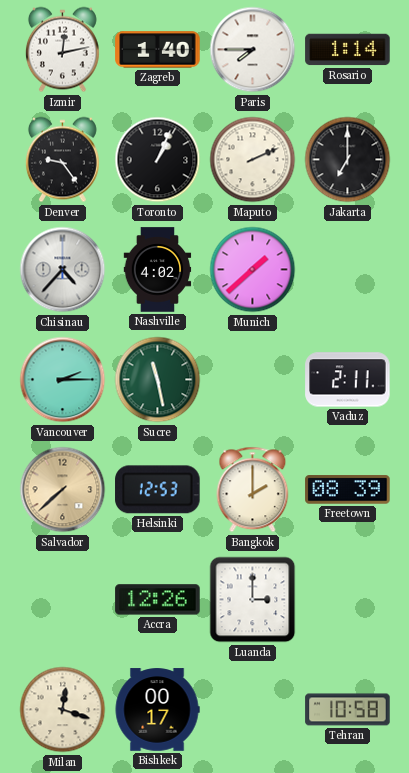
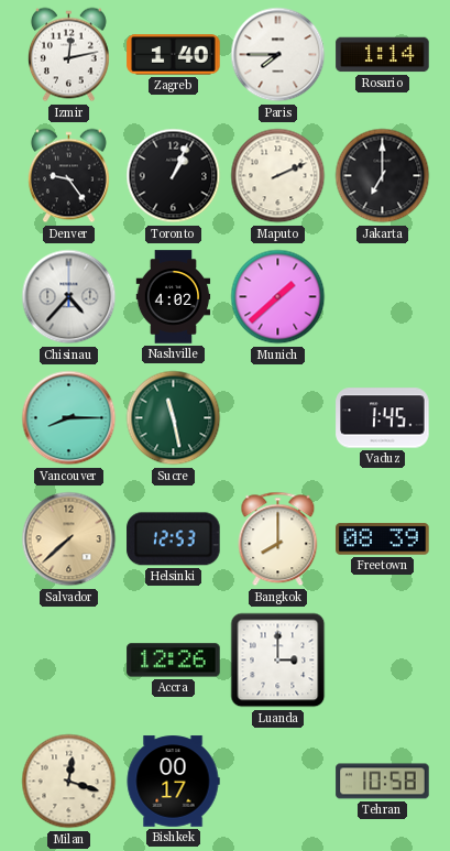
Vancouver: 2:15 -> 8:15
Vaduz: 2:11 -> 1:45
Bangkok: 2:00 -> 8:00
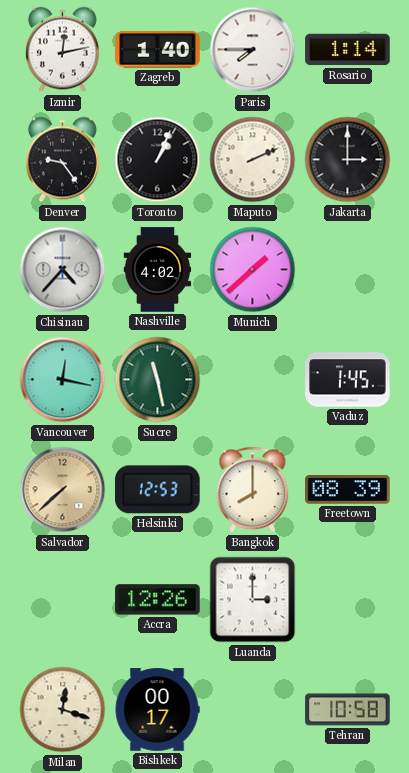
Jakarta: 7:00 -> 3:00
Vancouver: 8:15 -> 12:17
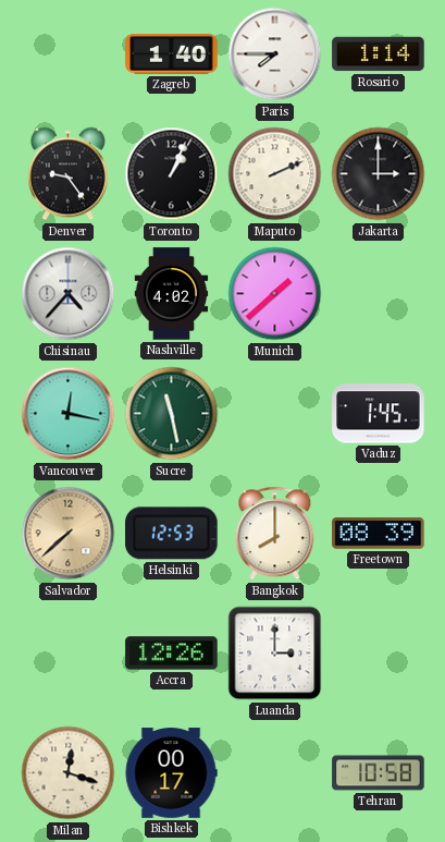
Izmir: 12:13 -> none
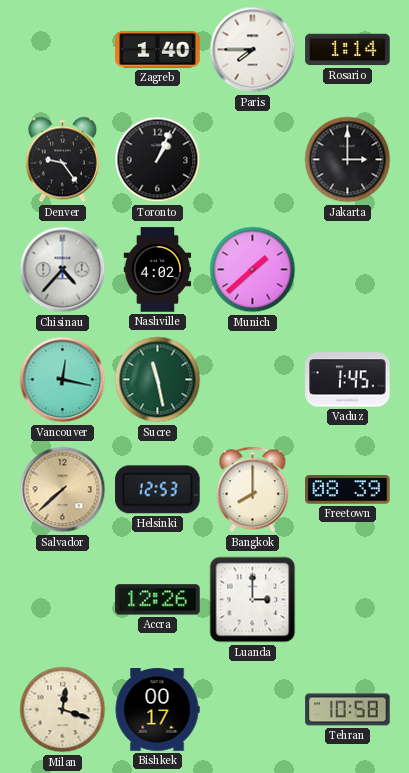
Maputo: 2:11 -> none
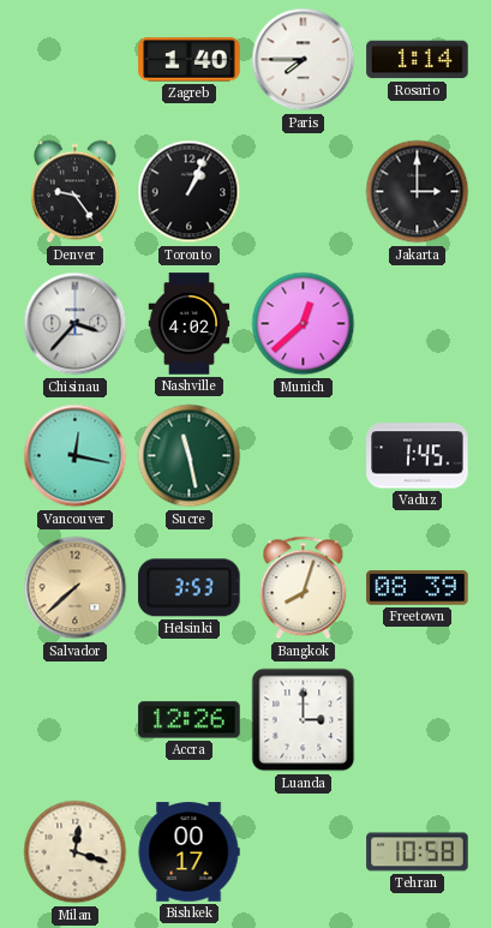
Chisinau: 4:37 -> 3:37
Munich: 1:38 -> 12:38
Helsinki: 12:53 -> 3:53
Bangkok: 8:00 -> 8:03
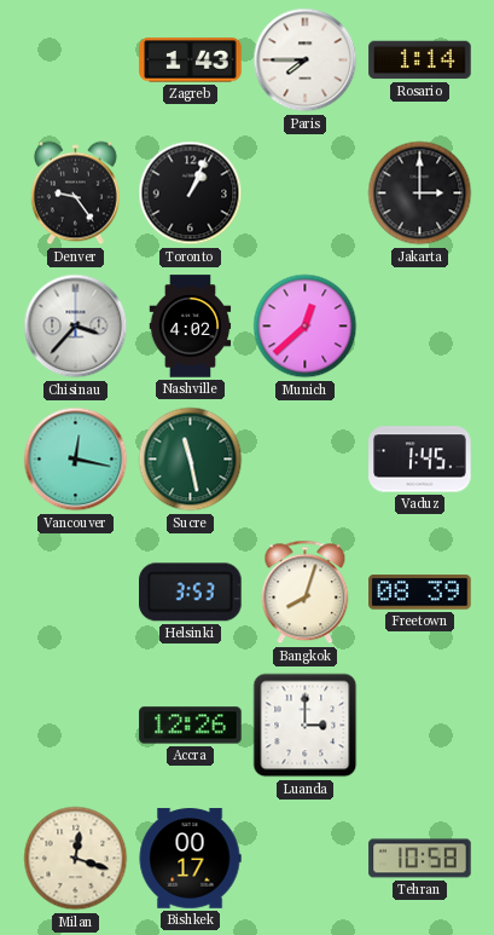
Zagreb: 1:40 -> 1:43
Salvador: 7:38 -> none
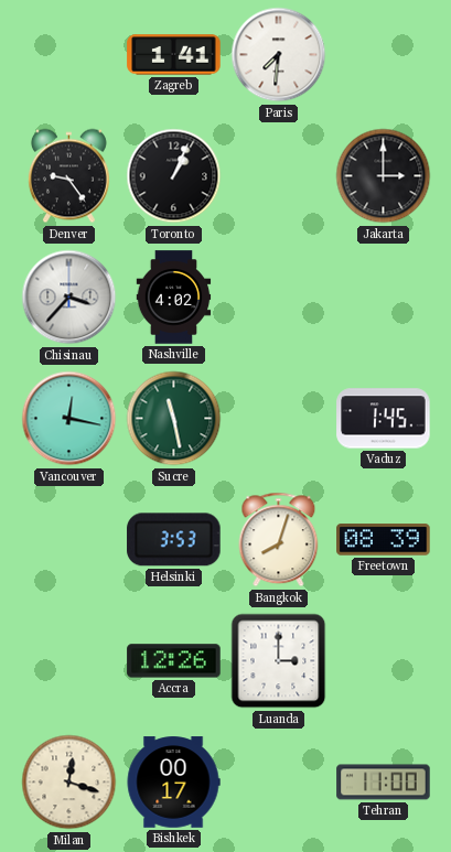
Zagreb: 1:43 -> 1:41
Paris: 7:45 -> 7:31
Rosario: 1:14 -> none
Munich: 12:38 -> none
Tehran: 10:58 -> 11:00
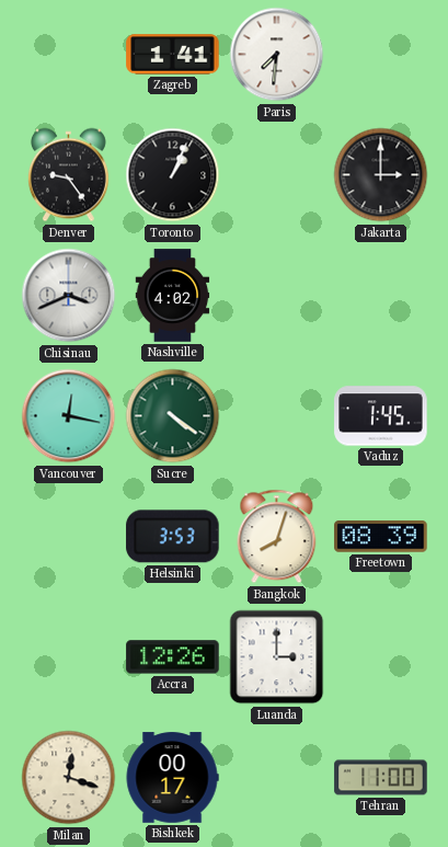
Chisinau: 3:37 -> 3:41
Sucre: 11:28 -> 4:21
